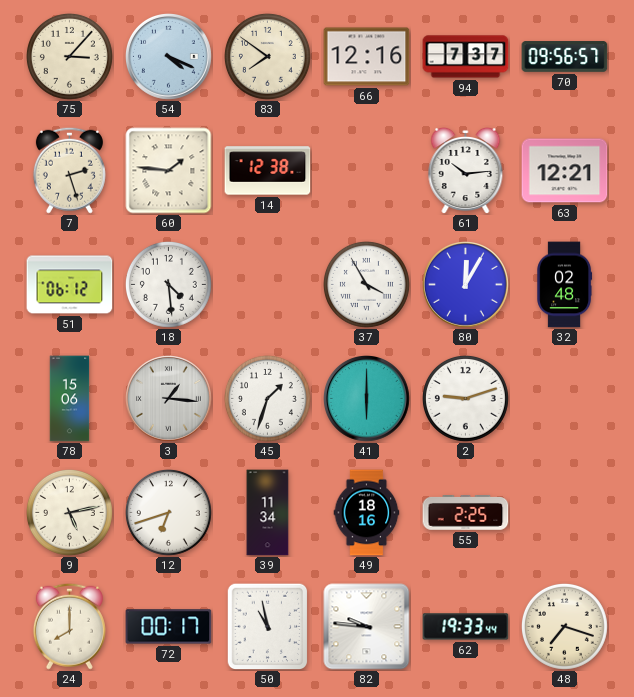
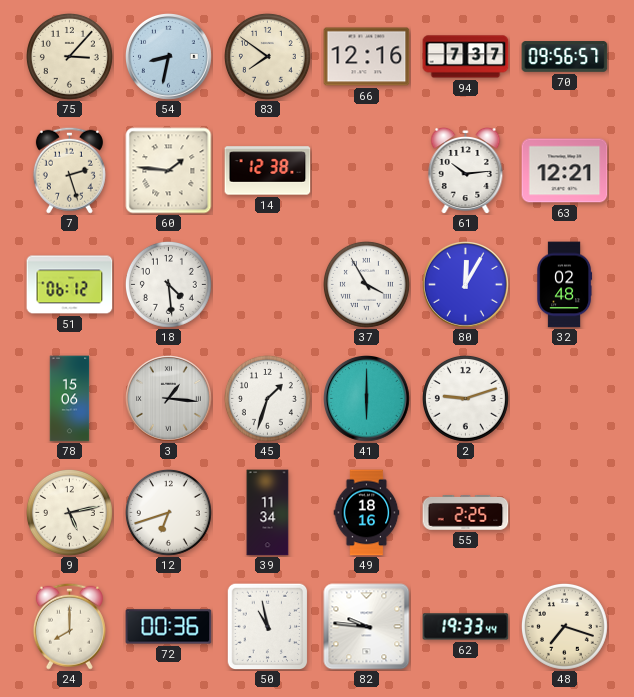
54: 4:19 -> 8:32
72: 00:17 -> 00:36
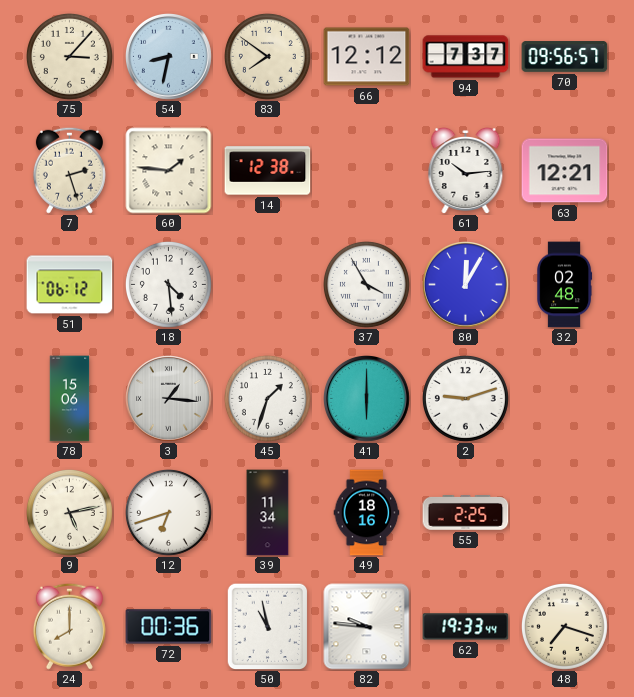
66: 12:16 -> 12:12
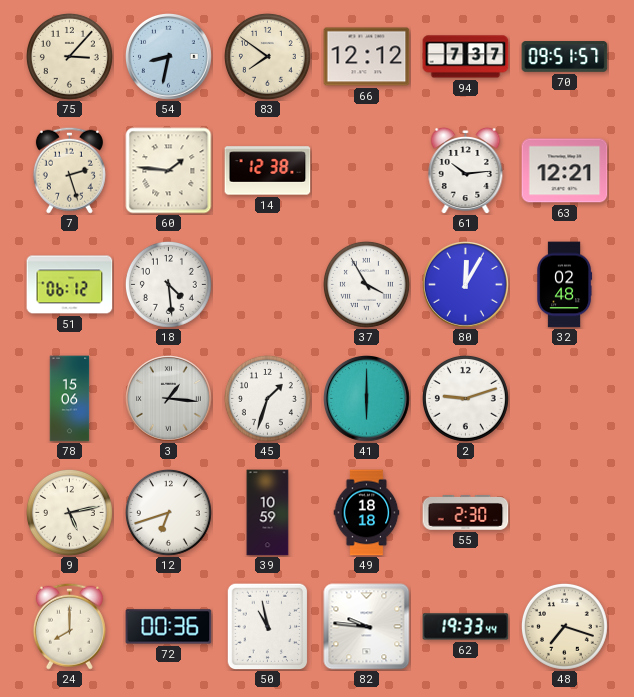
70: 09:56 -> 09:51
39: 11:34 -> 10:59
49: 18:16 -> 18:18
55: 2:25 -> 2:30
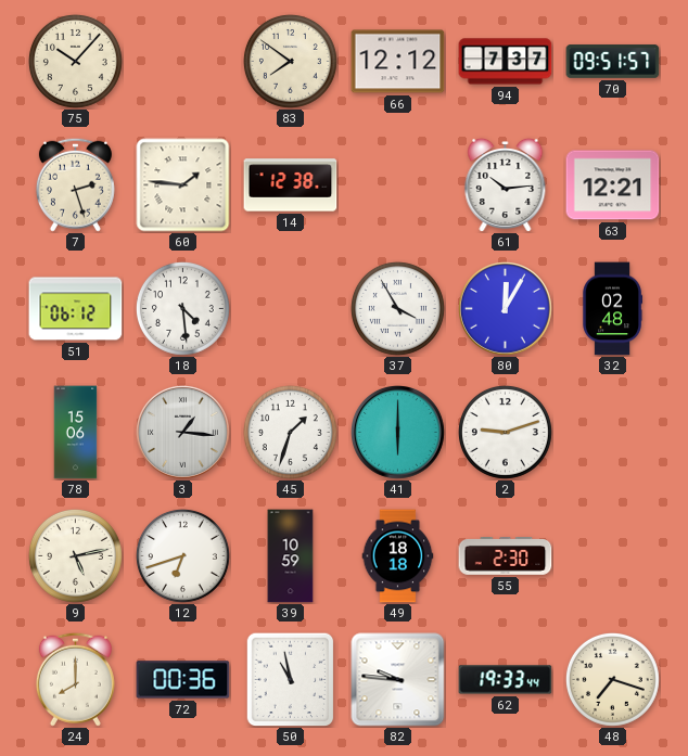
75: 3:07 -> 10:07
54: 8:32 -> none
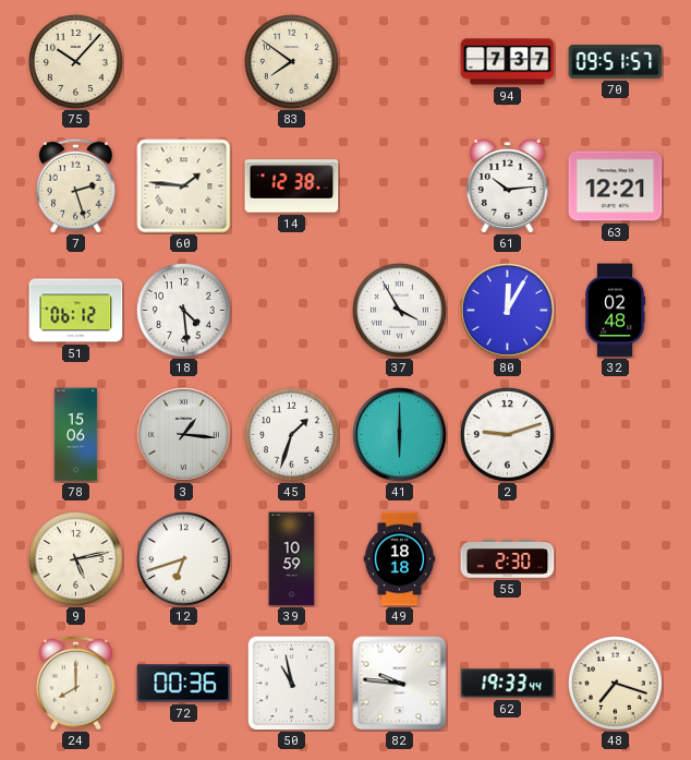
66: 12:12 -> none
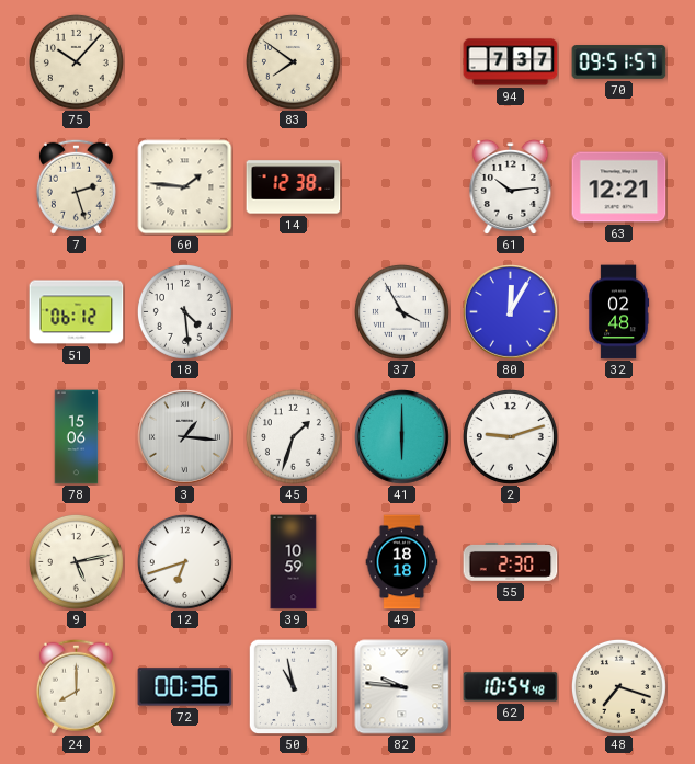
62: 19:33 -> 10:54
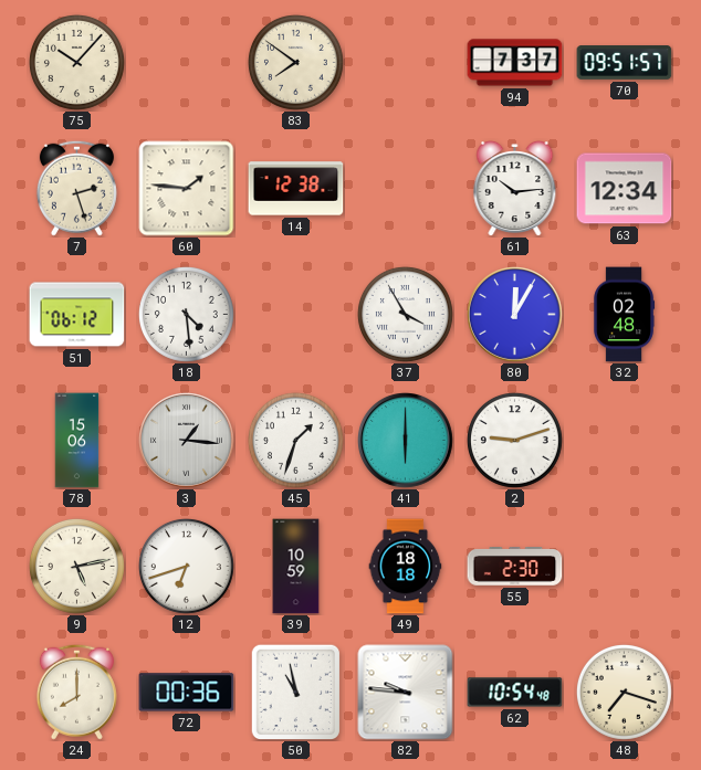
63: 12:21 -> 12:34
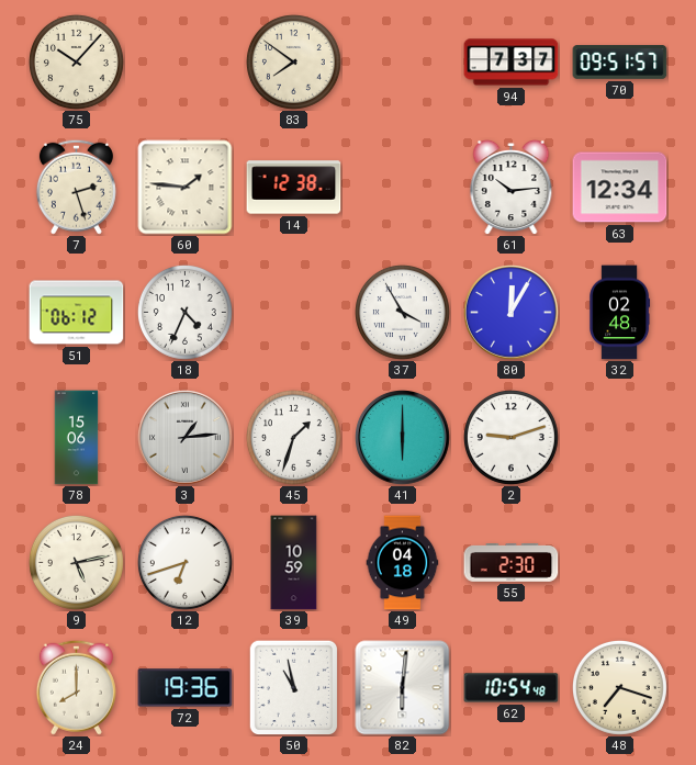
18: 4:29 -> 4:34
3: 1:16 -> 1:14
49: 18:18 -> 04:18
72: 00:36 -> 19:36
82: 9:46 -> 6:01
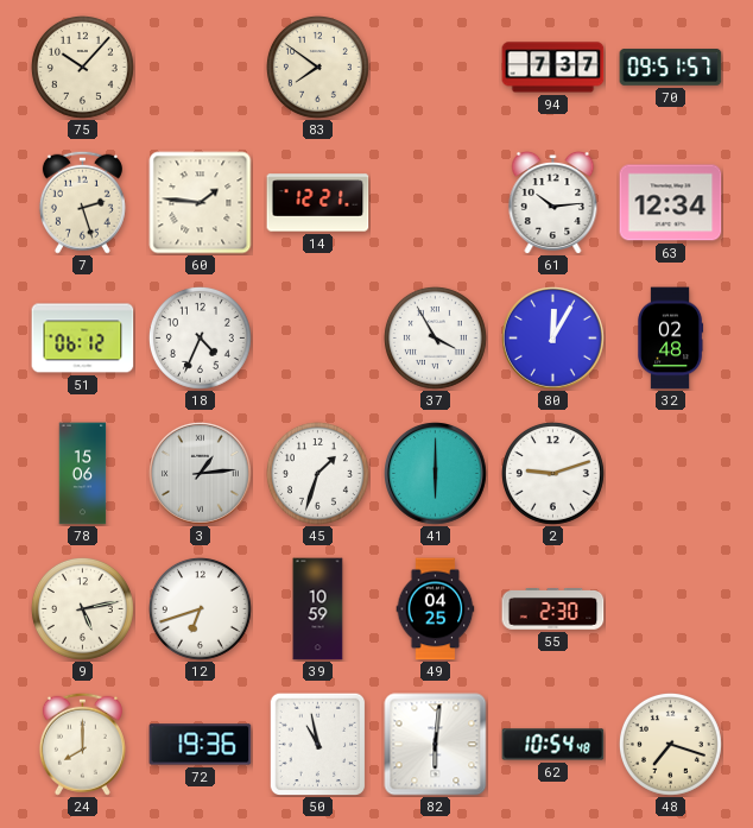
14: 12:38 -> 12:21
49: 04:18 -> 04:25
